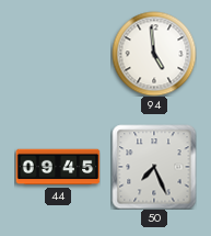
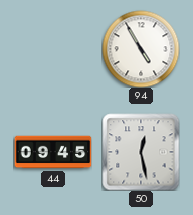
94: 4:59 -> 4:55
50: 7:26 -> 12:28
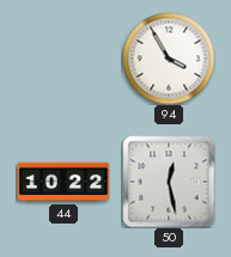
94: 4:55 -> 3:55
44: 09:45 -> 10:22
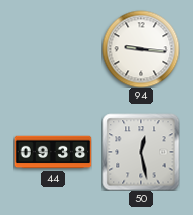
94: 3:55 -> 9:16
44: 10:22 -> 09:38
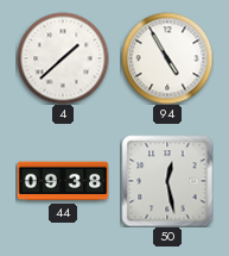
4: none -> 1:38
94: 9:16 -> 4:55
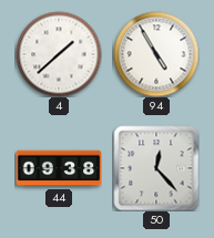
50: 12:28 -> 12:23
